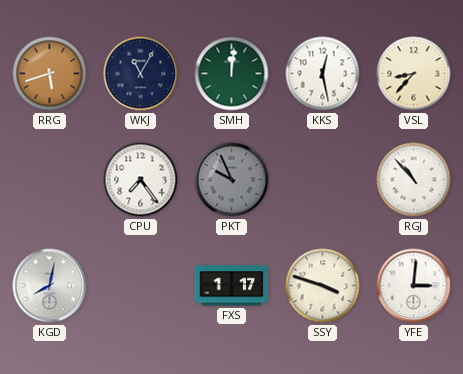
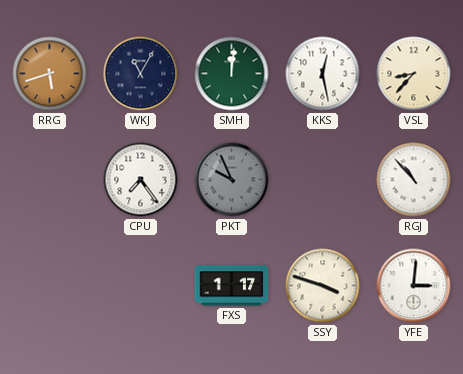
KGD: 8:02 -> none
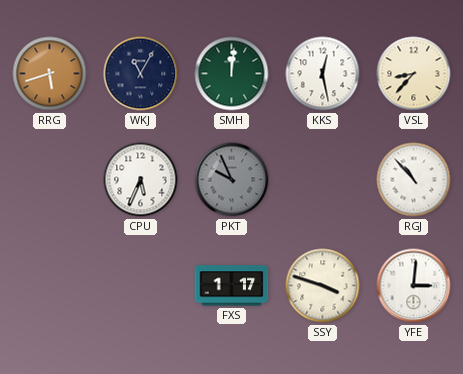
CPU: 7:24 -> 5:34
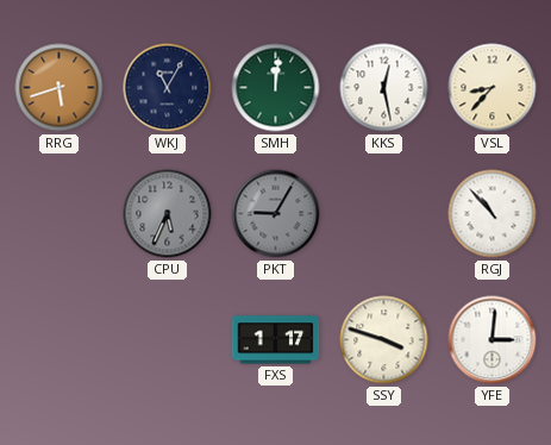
CPU dial: white -> grey
PKT: 9:56 -> 9:05
